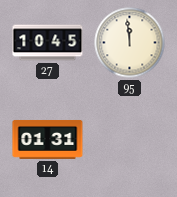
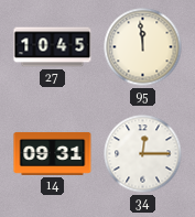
14: 01:31 -> 09:31
34: none -> 12:15
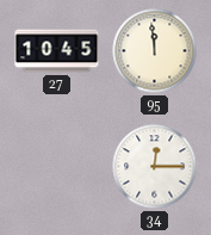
14: 09:31 -> none
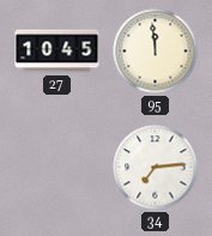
34: 12:15 -> 7:14
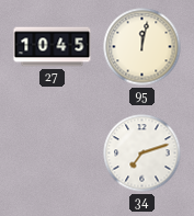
95: 11:59 -> 12:02
34: 7:14 -> 7:12
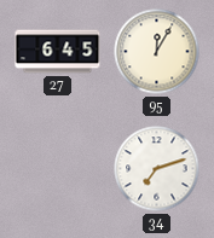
27: 10:45 -> 6:45
95: 12:02 -> 12:05
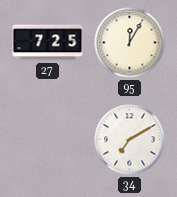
27: 6:45 -> 7:25
34: 7:12 -> 7:10
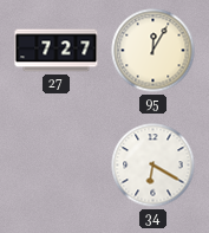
27: 7:25 -> 7:27
34: 7:10 -> 6:20
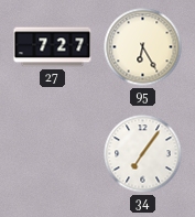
95: 12:05 -> 6:25
34: 6:20 -> 7:06
